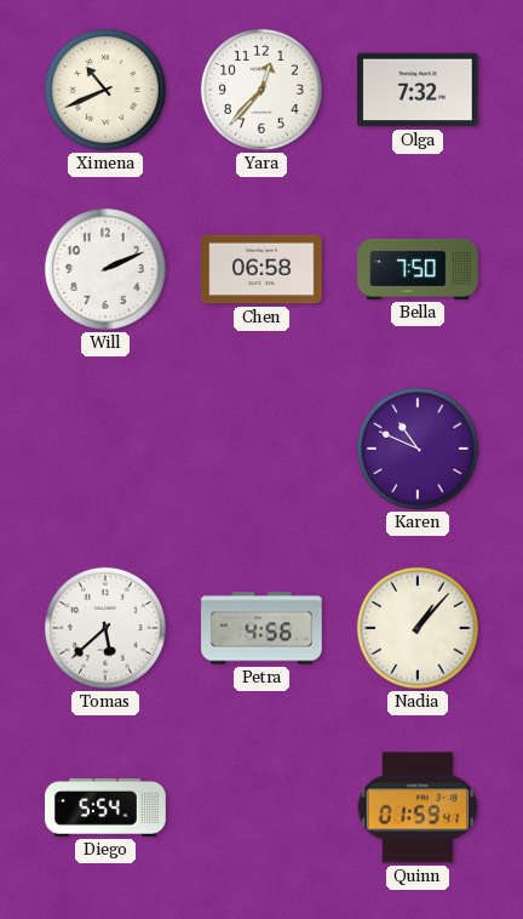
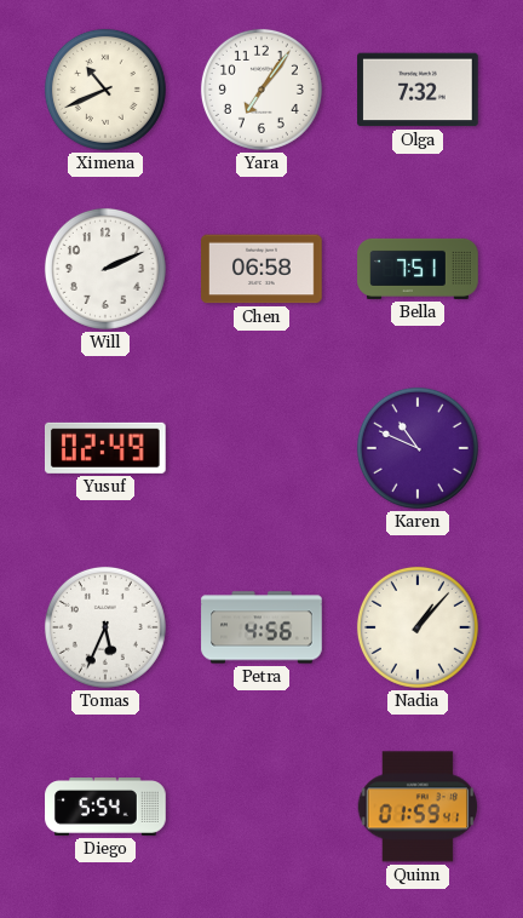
Yara: 12:37 -> 7:06
Bella: 7:50 -> 7:51
Yusuf: none -> 02:49
Tomas: 5:38 -> 5:34
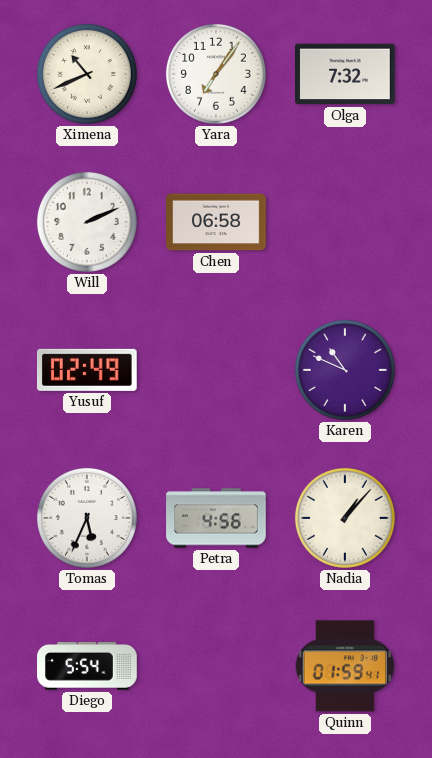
Bella: 7:51 -> none
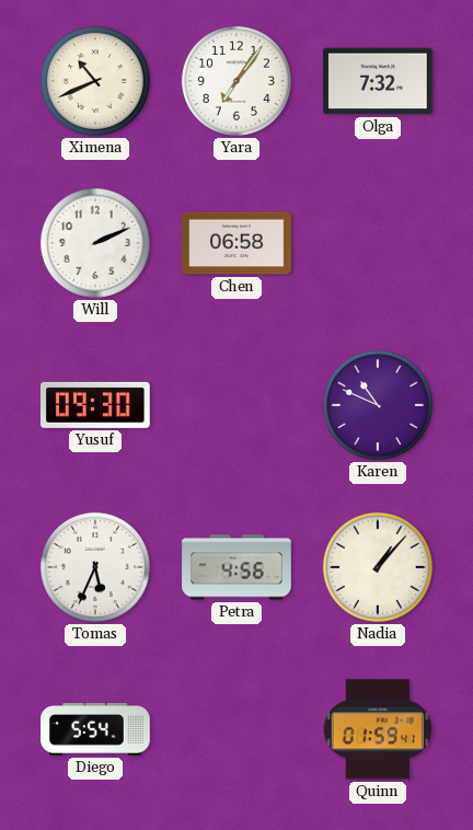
Yusuf: 02:49 -> 09:30
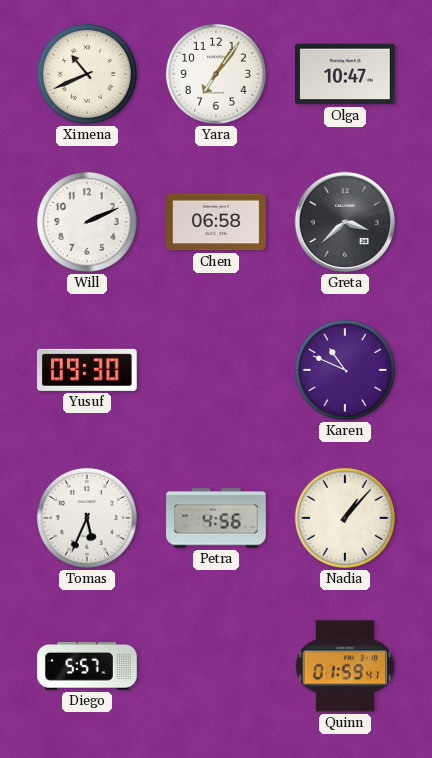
Olga: 7:32 -> 10:47
Greta: none -> 3:38
Diego: 5:54 -> 5:57
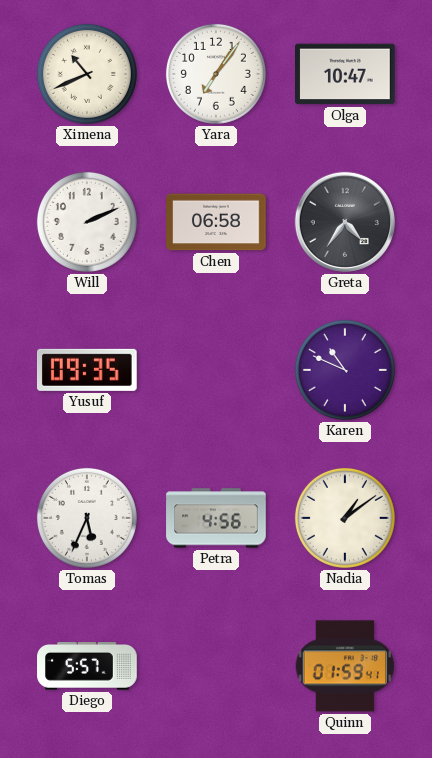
Greta: 3:38 -> 4:36
Yusuf: 09:30 -> 09:35
Nadia: 1:07 -> 1:09
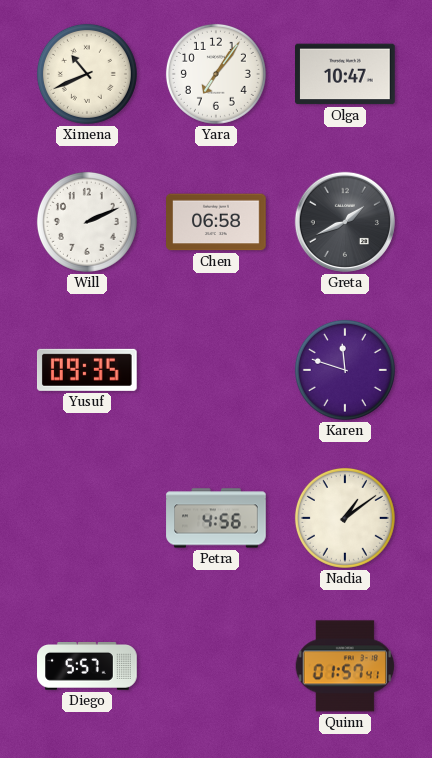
Greta: 4:36 -> 1:41
Karen: 10:49 -> 11:48
Tomas: 5:34 -> none
Quinn: 01:59 -> 01:57
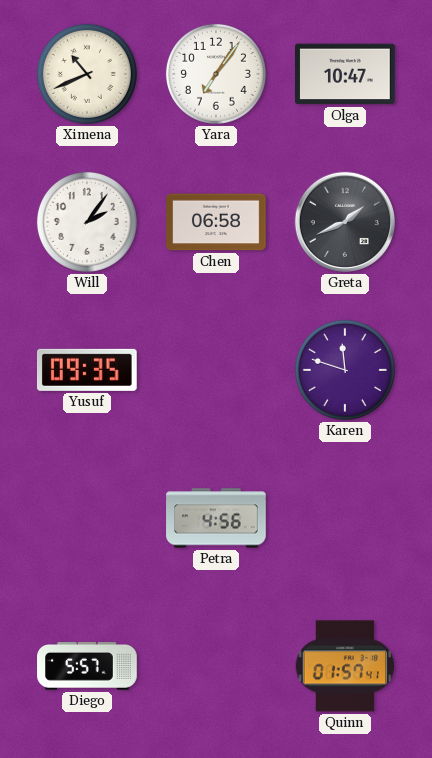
Will: 2:11 -> 2:06
Nadia: 1:09 -> none
